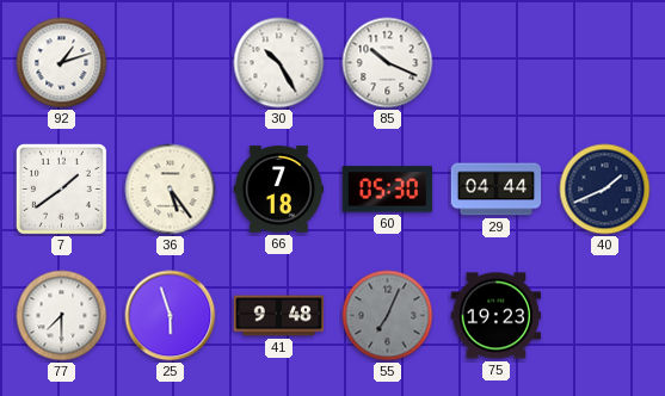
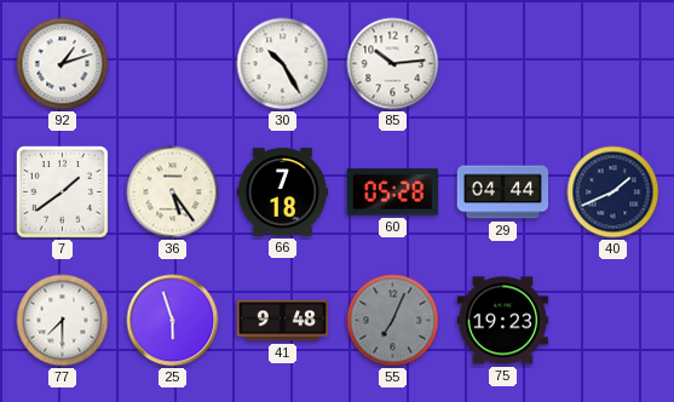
85: 10:19 -> 10:14
60: 05:30 -> 05:28
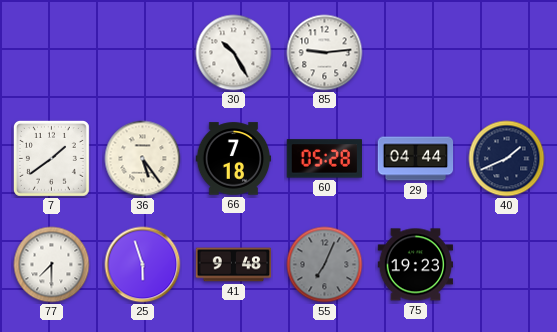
92: 1:12 -> none
85: 10:14 -> 9:14
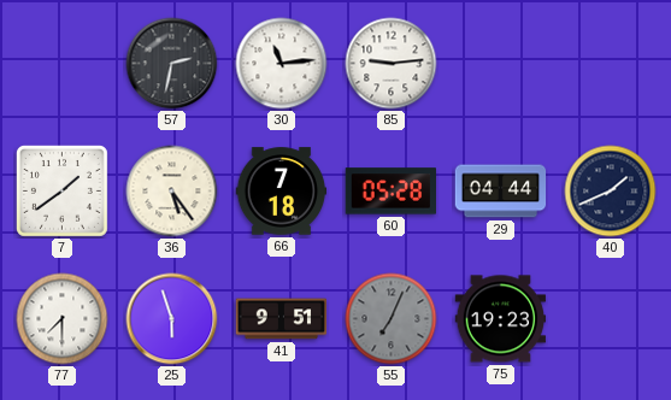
57: none -> 2:32
30: 10:25 -> 11:14
41: 9:48 -> 9:51
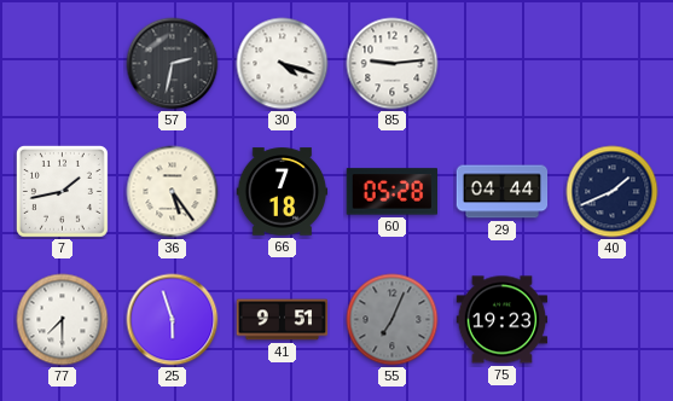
30: 11:14 -> 4:18
7: 1:39 -> 1:43
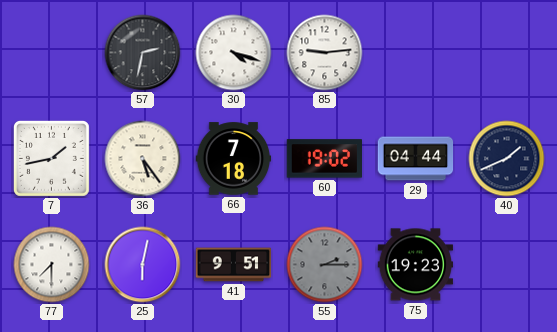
60: 05:28 -> 19:02
25: 5:57 -> 6:02
55: 7:04 -> 2:15
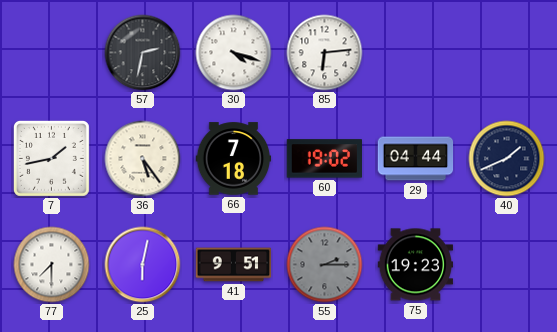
85: 9:14 -> 6:14
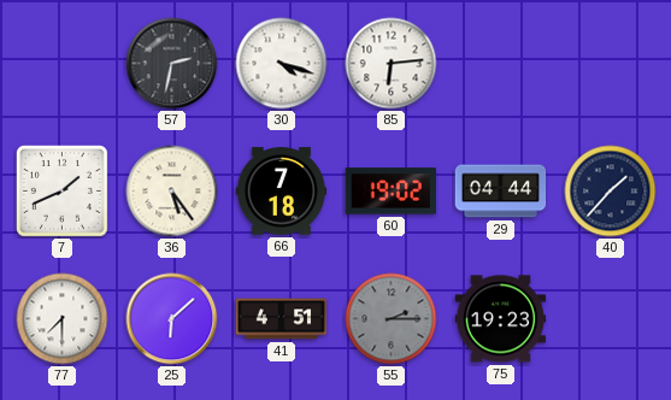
7: 1:43 -> 1:41
40: 1:41 -> 1:37
25: 6:02 -> 6:08
41: 9:51 -> 4:51
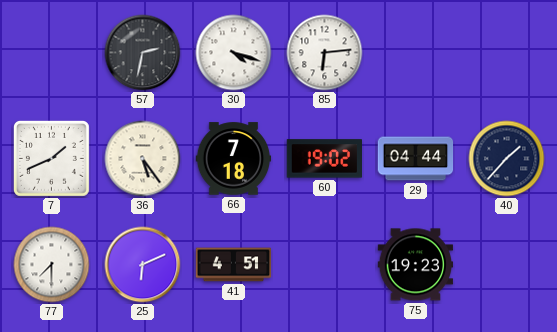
25: 6:08 -> 6:11
55: 2:15 -> none
